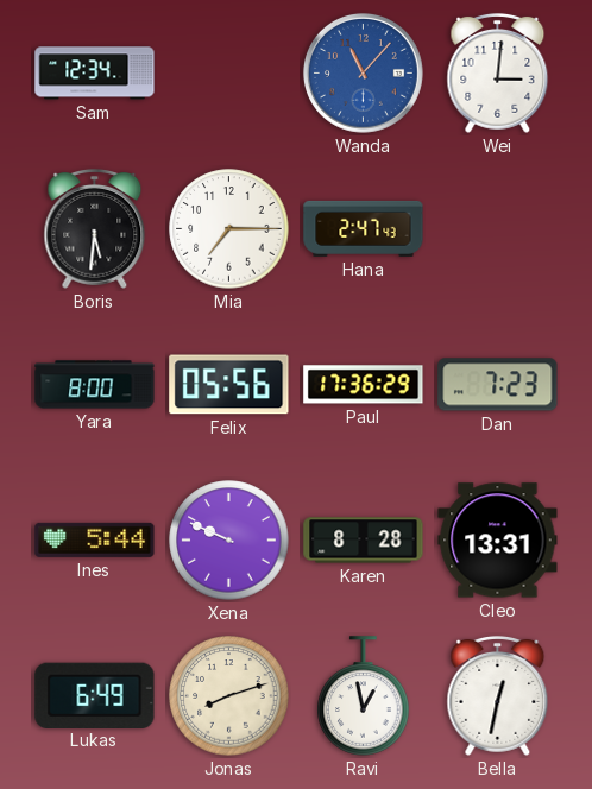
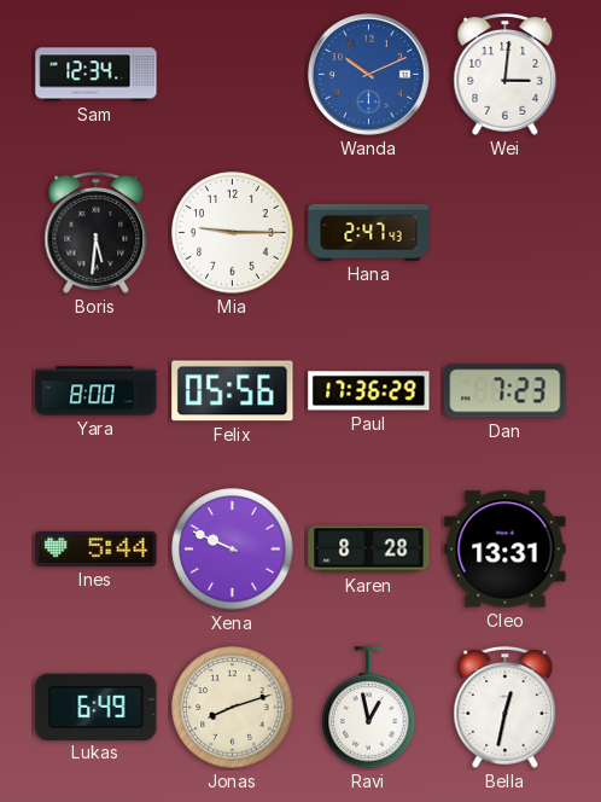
Wanda: 11:07 -> 10:11
Mia: 7:15 -> 9:15
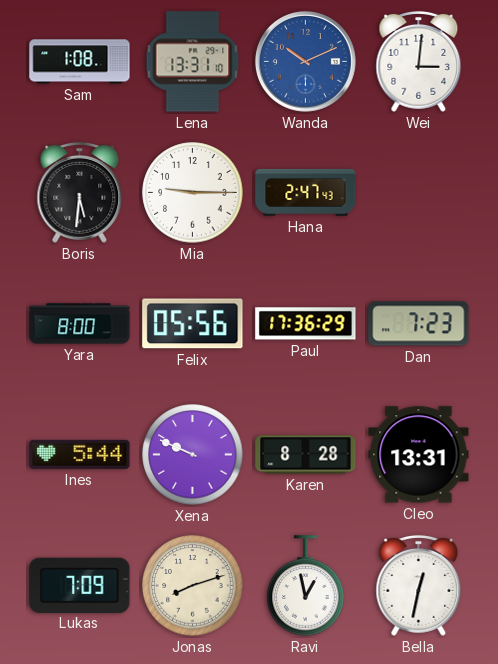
Sam: 12:34 -> 1:08
Lena: none -> 13:31
Lukas: 6:49 -> 7:09
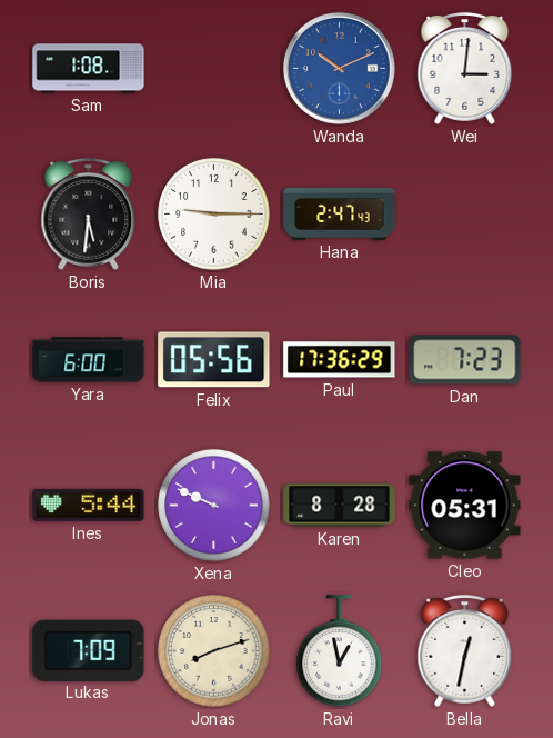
Lena: 13:31 -> none
Yara: 8:00 -> 6:00
Cleo: 13:31 -> 05:31
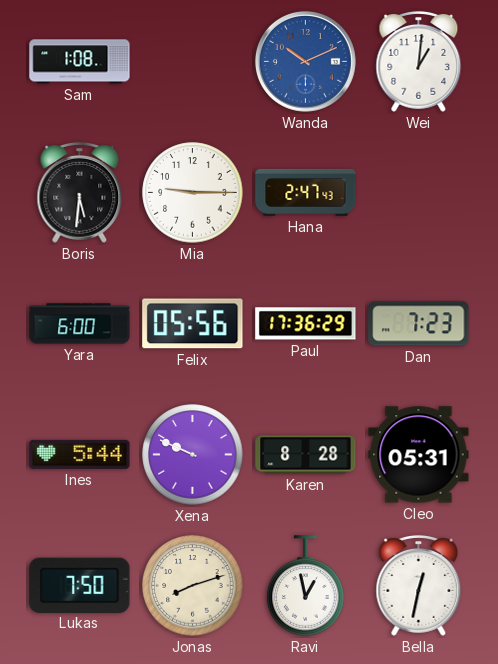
Wei: 3:01 -> 1:01
Lukas: 7:09 -> 7:50
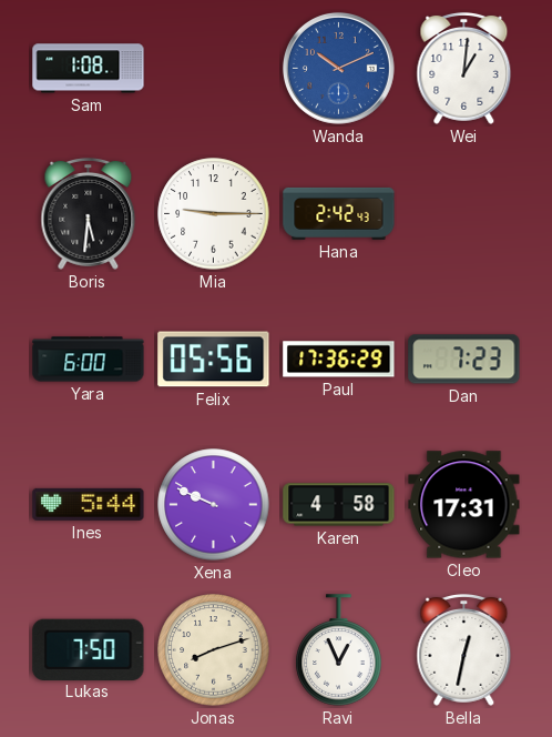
Hana: 2:47 -> 2:42
Karen: 8:28 -> 4:58
Cleo: 05:31 -> 17:31
Ravi: 12:58 -> 12:56
